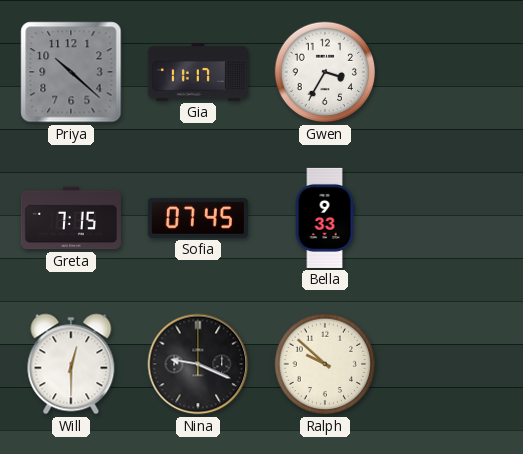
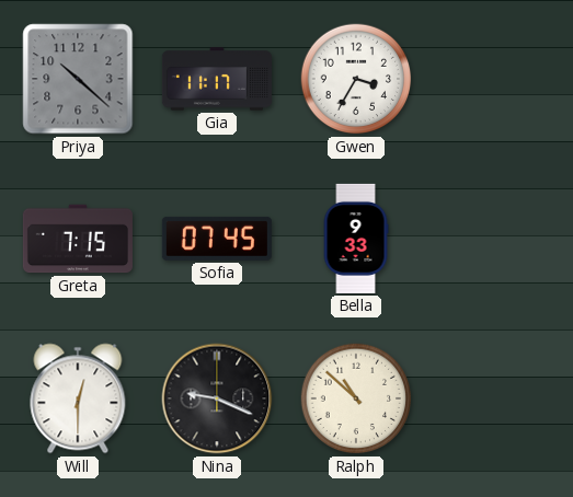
Ralph: 9:52 -> 10:52
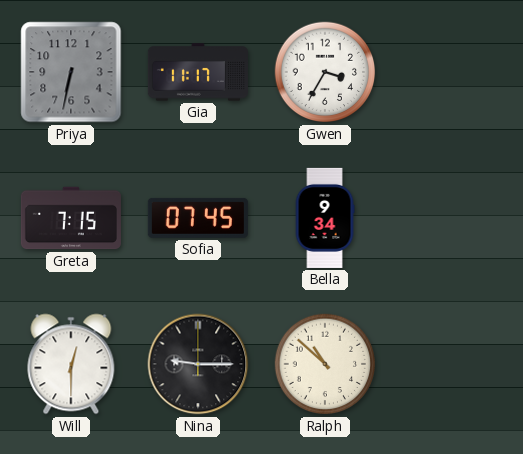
Priya: 10:22 -> 6:32
Bella: 9:33 -> 9:34
Nina: 9:19 -> 9:15
